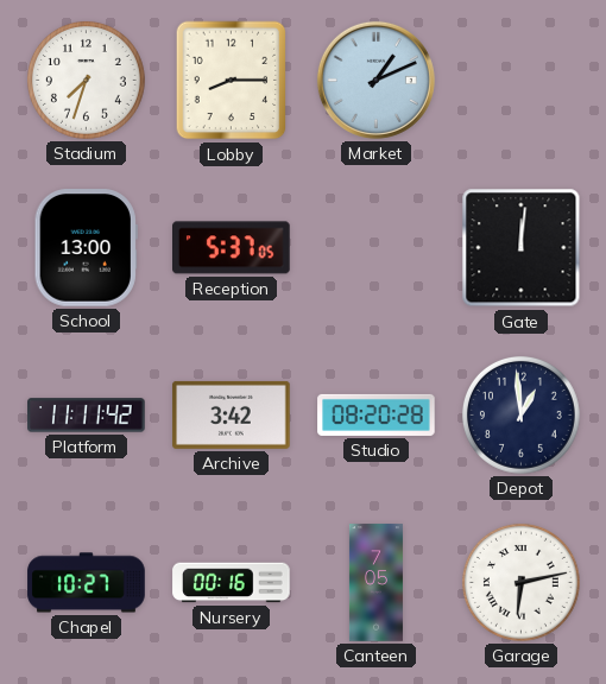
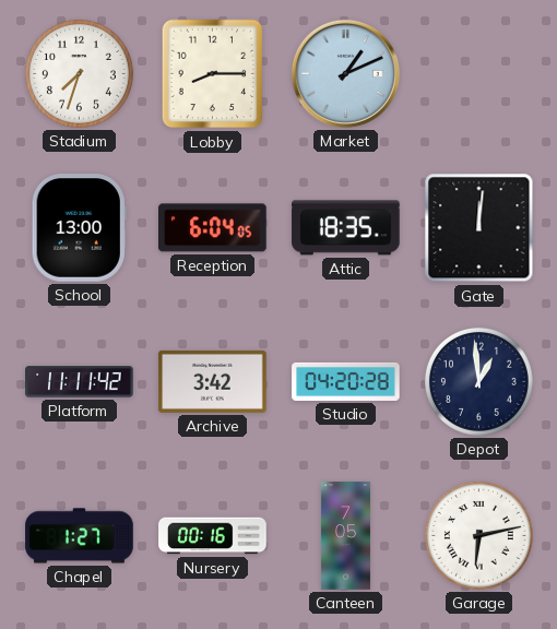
Reception: 5:37 -> 6:04
Attic: none -> 18:35
Studio: 08:20 -> 04:20
Chapel: 10:27 -> 1:27
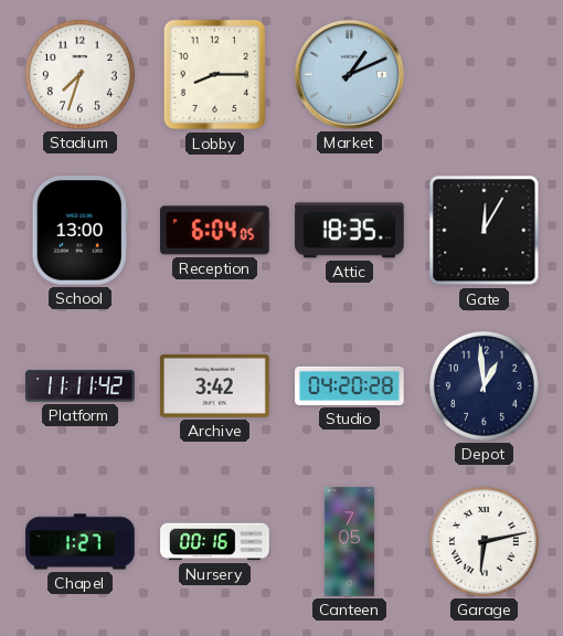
Gate: 12:01 -> 12:05
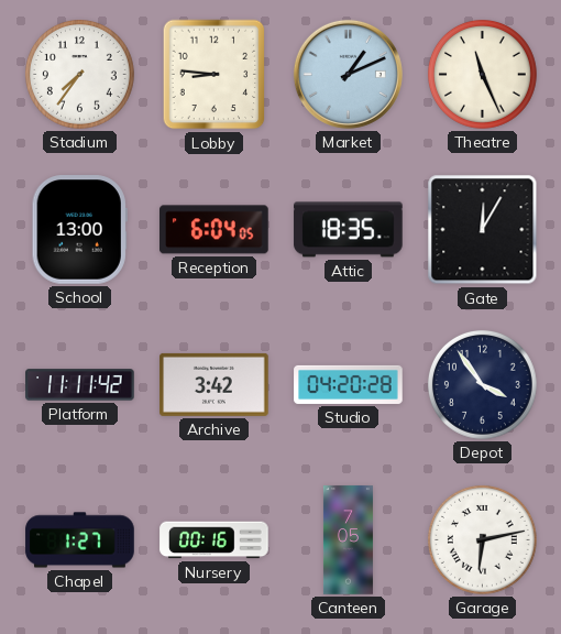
Stadium: 7:33 -> 7:36
Lobby: 8:15 -> 8:46
Theatre: none -> 11:26
Depot: 12:59 -> 3:54
